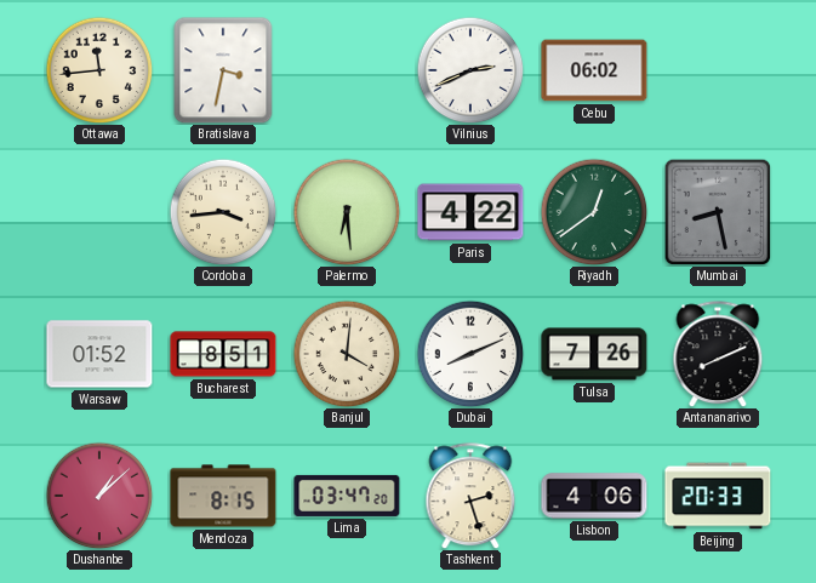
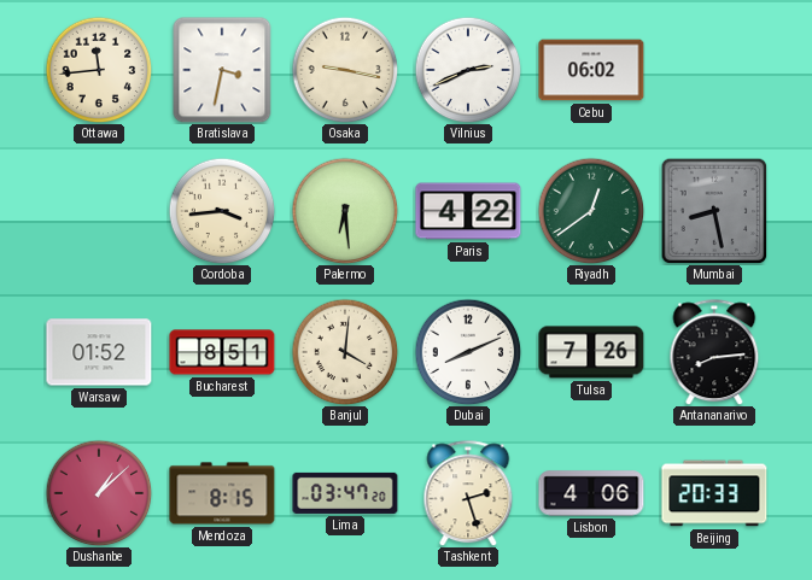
Osaka: none -> 9:17
Antananarivo: 8:11 -> 8:14
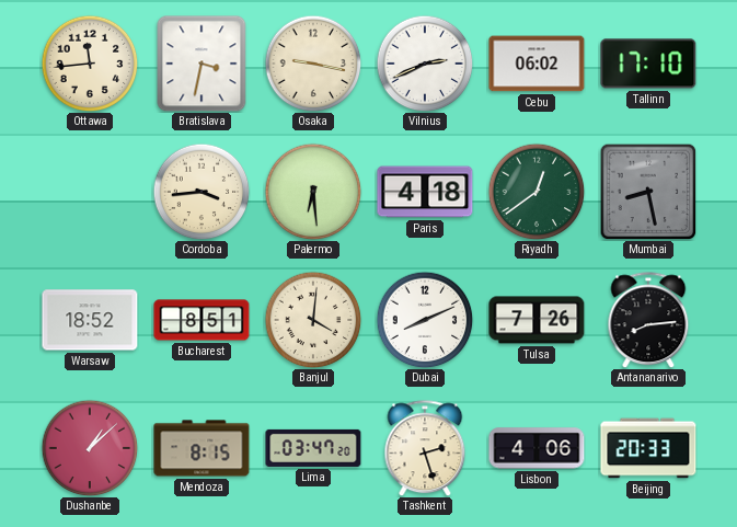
Tallinn: none -> 17:10
Paris: 4:22 -> 4:18
Warsaw: 01:52 -> 18:52
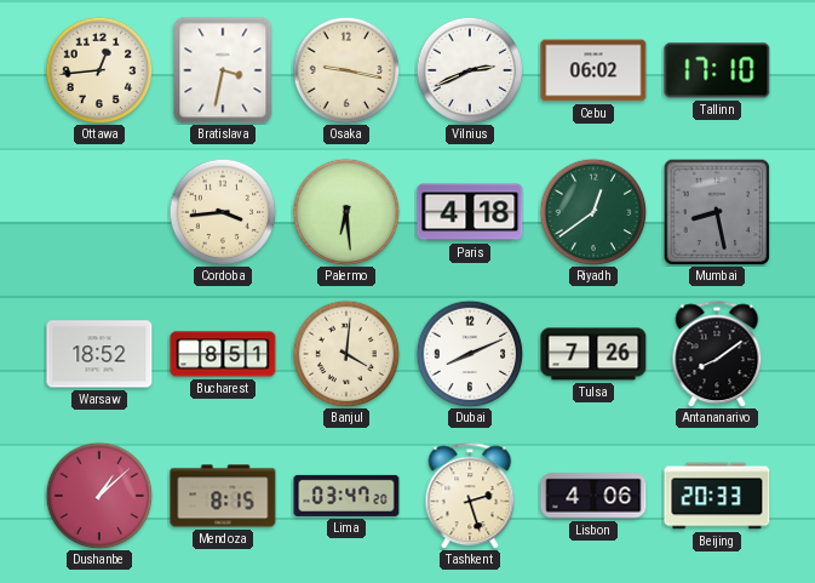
Ottawa: 11:44 -> 12:44
Antananarivo: 8:14 -> 8:09
